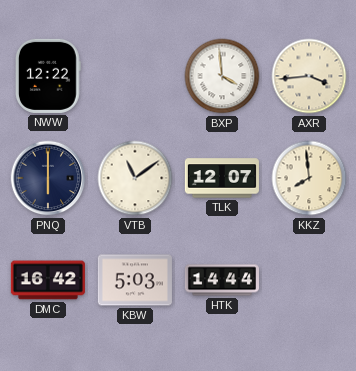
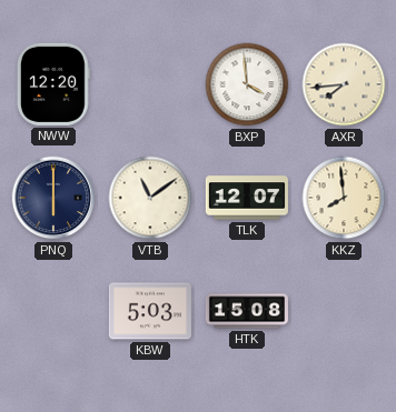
NWW: 12:22 -> 12:20
AXR: 3:44 -> 7:44
DMC: 16:42 -> none
HTK: 14:44 -> 15:08
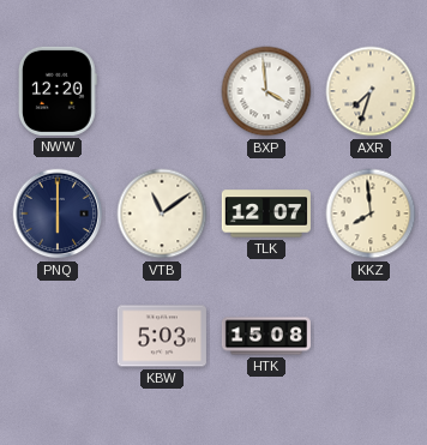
AXR: 7:44 -> 7:33
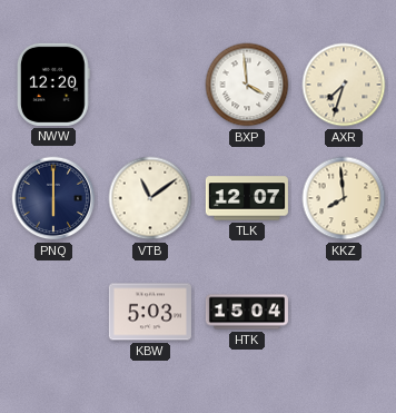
HTK: 15:08 -> 15:04
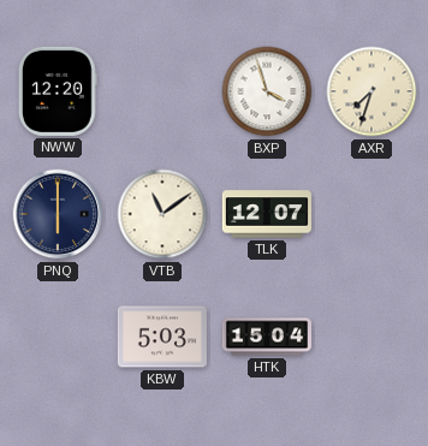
BXP: 3:59 -> 3:57
KKZ: 7:59 -> none
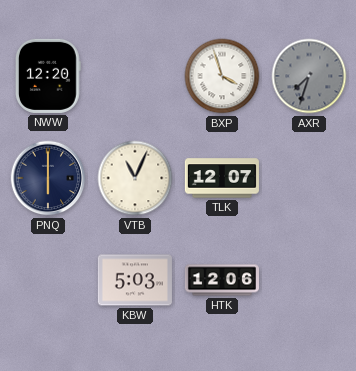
AXR dial: cream -> grey
VTB: 11:09 -> 11:04
HTK: 15:04 -> 12:06
